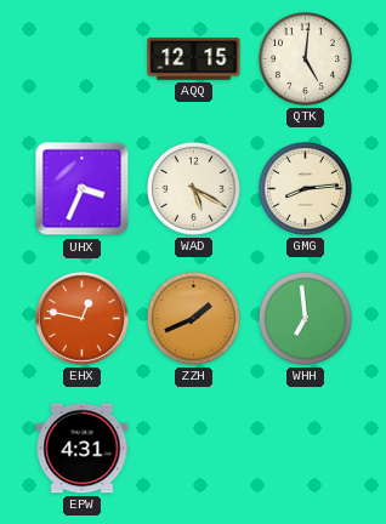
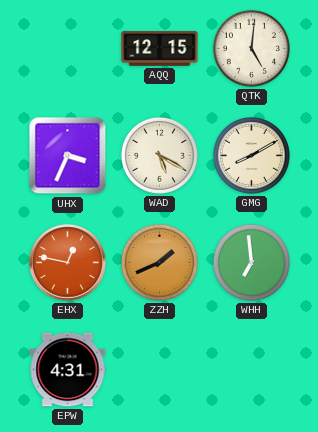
GMG: 8:14 -> 8:10
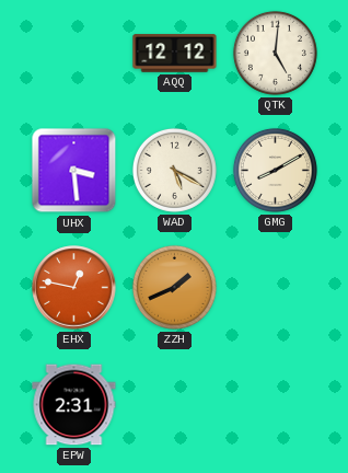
AQQ: 12:15 -> 12:12
UHX: 3:34 -> 3:29
WHH: 6:59 -> none
EPW: 4:31 -> 2:31
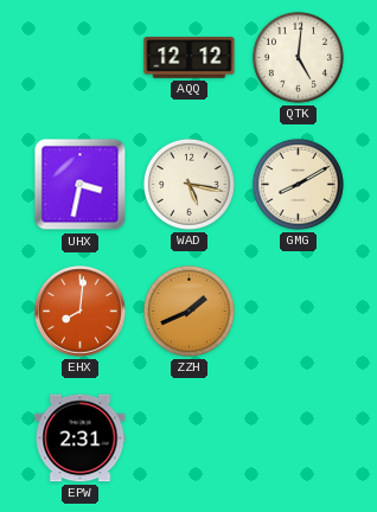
UHX: 3:29 -> 3:32
WAD: 5:20 -> 5:17
EHX: 12:47 -> 8:01
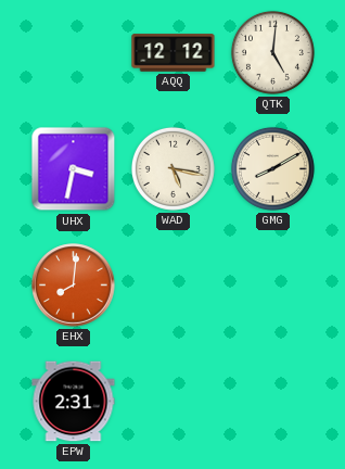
ZZH: 1:41 -> none
